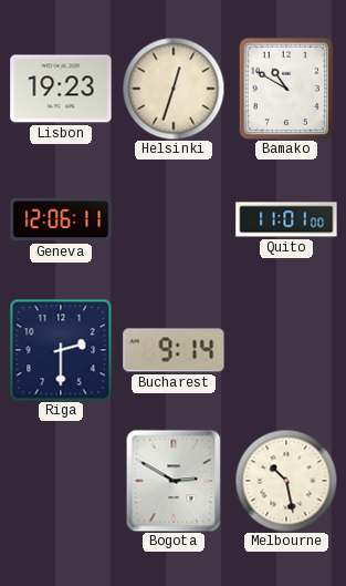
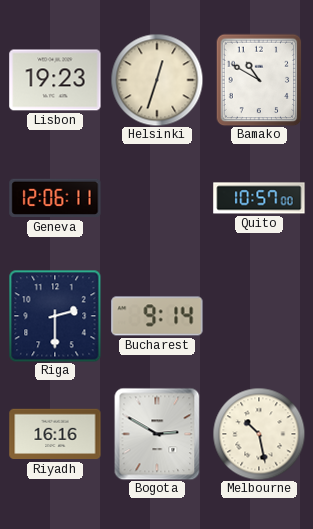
Quito: 11:01 -> 10:57
Riyadh: none -> 16:16
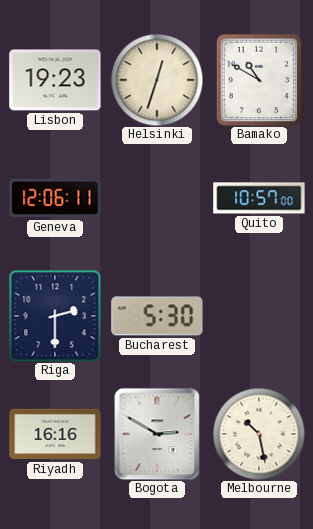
Bucharest: 9:14 -> 5:30
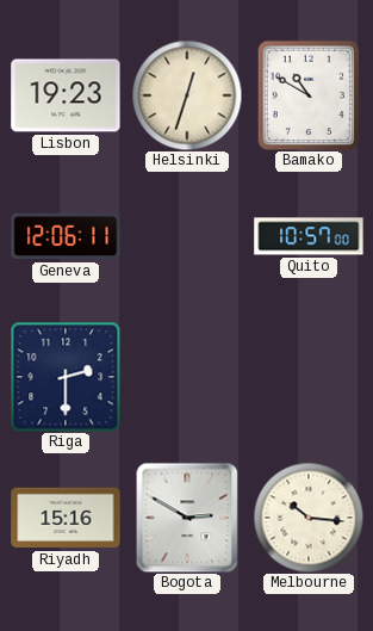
Bucharest: 5:30 -> none
Riyadh: 16:16 -> 15:16
Melbourne: 10:28 -> 10:16
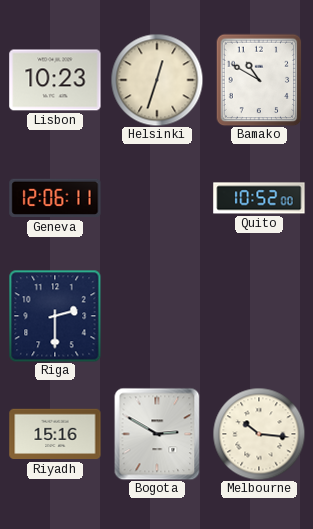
Lisbon: 19:23 -> 10:23
Quito: 10:57 -> 10:52
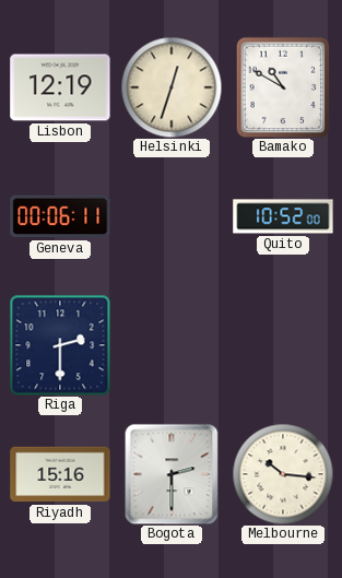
Lisbon: 10:23 -> 12:19
Geneva: 12:06 -> 00:06
Bogota: 2:50 -> 2:30
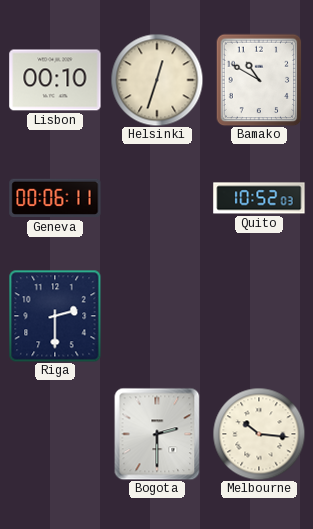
Lisbon: 12:19 -> 00:10
Quito: 10:52:00 -> 10:52:03
Riyadh: 15:16 -> none
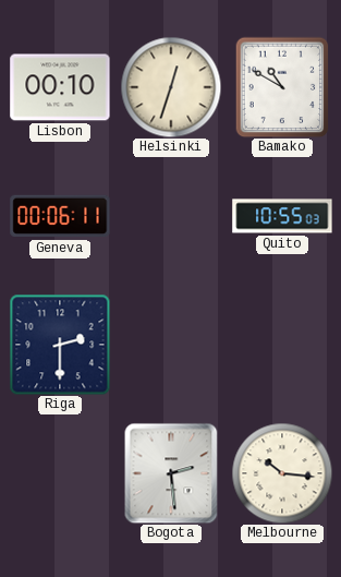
Quito: 10:52 -> 10:55
Bogota: 2:30 -> 2:29
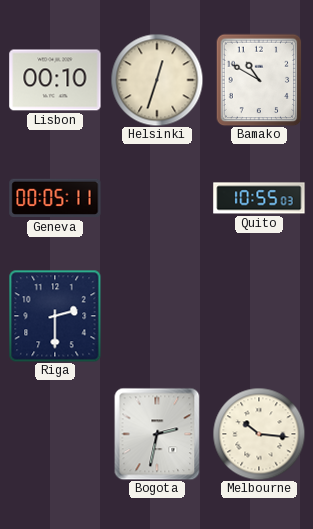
Geneva: 00:06 -> 00:05
Bogota: 2:29 -> 2:32
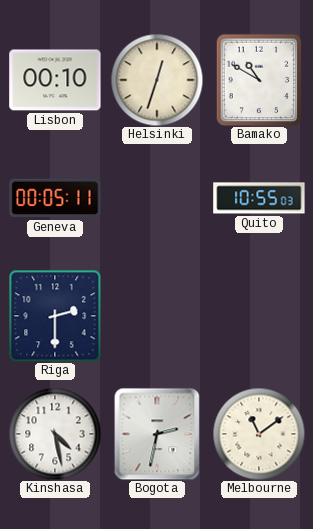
Kinshasa: none -> 4:28
Melbourne: 10:16 -> 11:09
